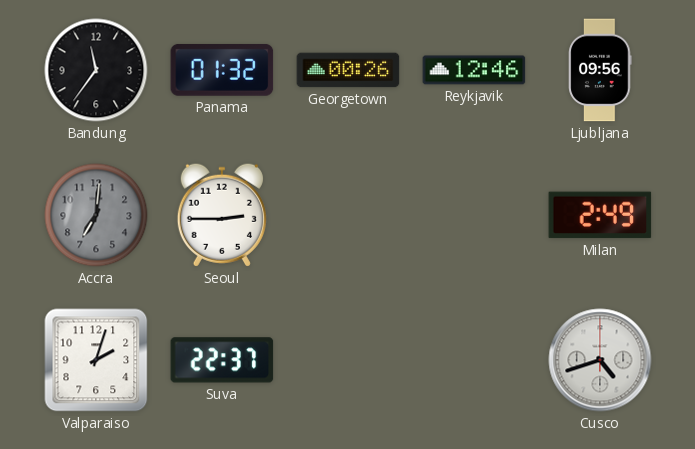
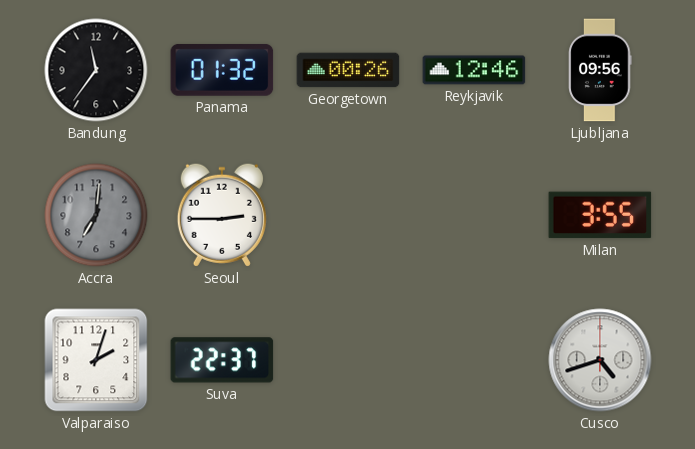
Milan: 2:49 -> 3:55
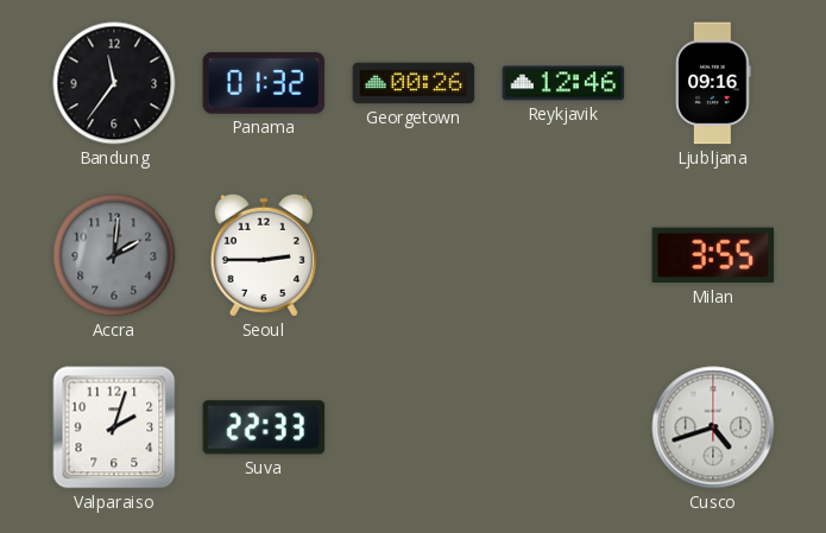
Ljubljana: 09:56 -> 09:16
Accra: 7:01 -> 2:01
Suva: 22:37 -> 22:33
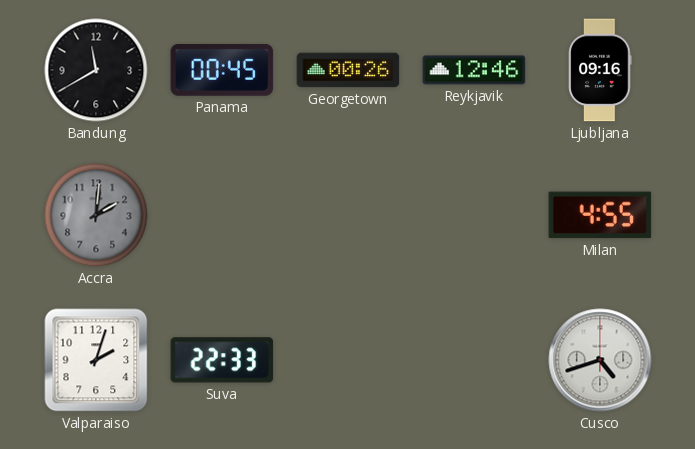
Bandung: 11:36 -> 11:40
Panama: 01:32 -> 00:45
Seoul: 2:45 -> none
Milan: 3:55 -> 4:55
